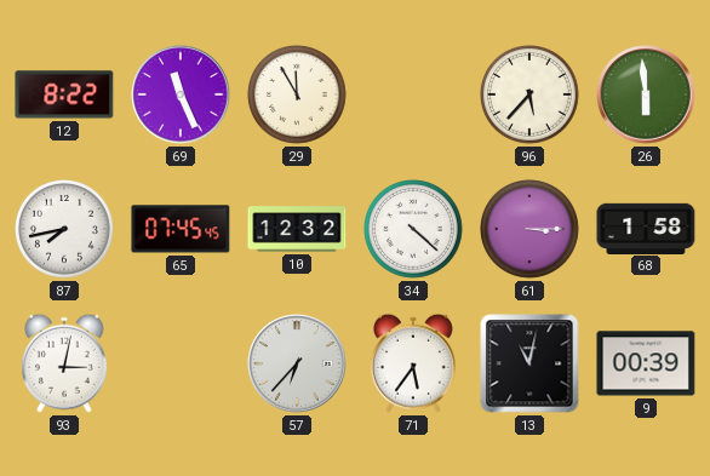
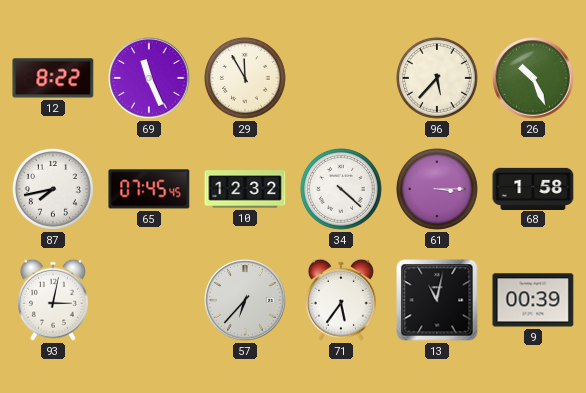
26: 5:59 -> 10:26
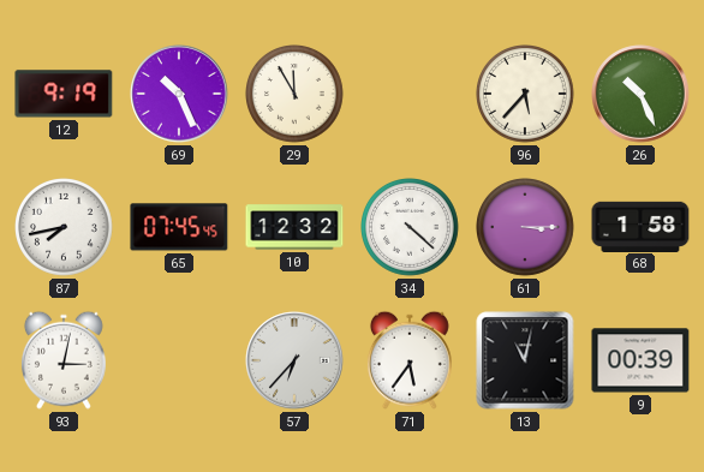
12: 8:22 -> 9:19
69: 11:26 -> 10:26
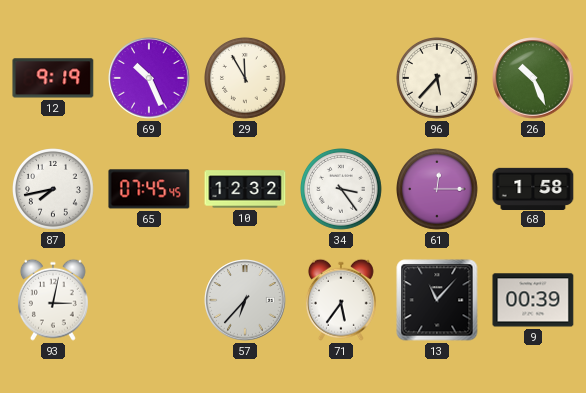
34: 4:22 -> 3:24
61: 3:15 -> 12:15
13: 11:02 -> 11:07
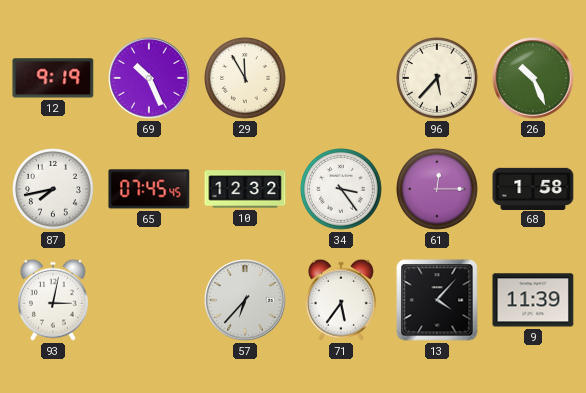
13: 11:07 -> 4:07
9: 00:39 -> 11:39
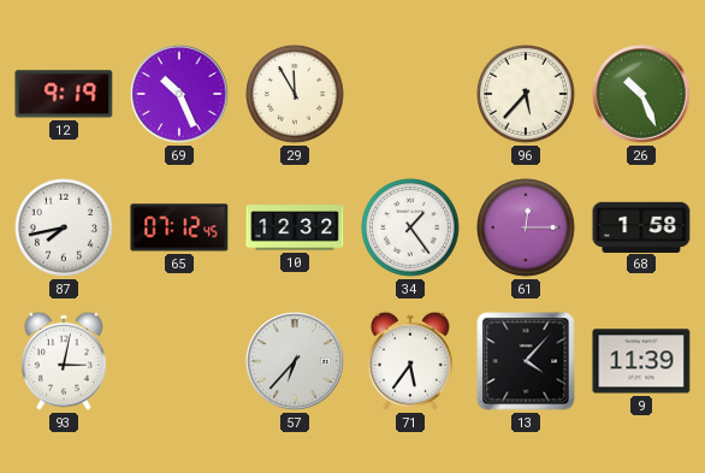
65: 07:45 -> 07:12
34: 3:24 -> 1:24
